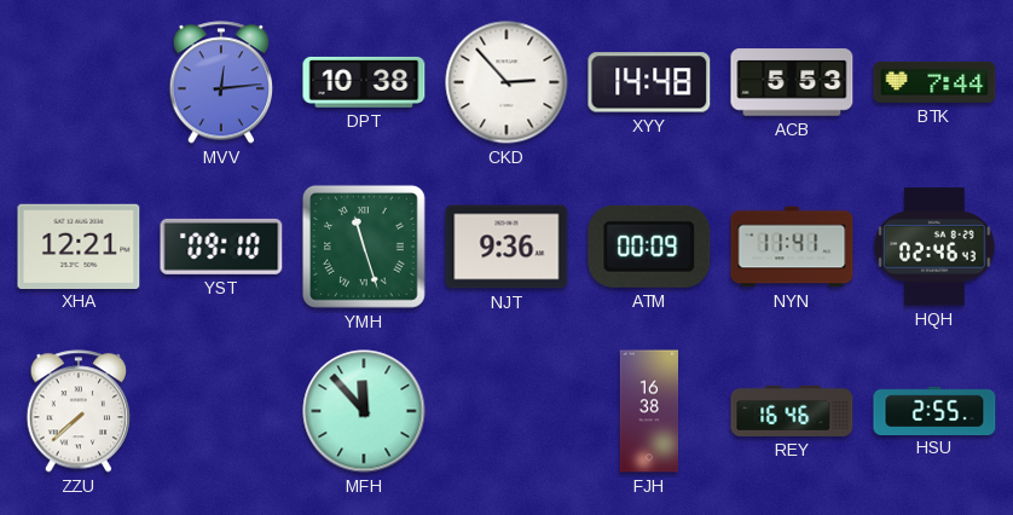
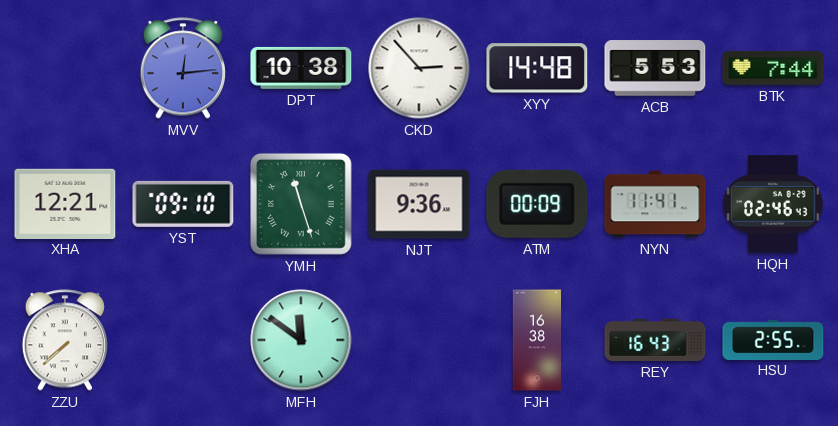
MFH: 11:53 -> 11:51
REY: 16:46 -> 16:43
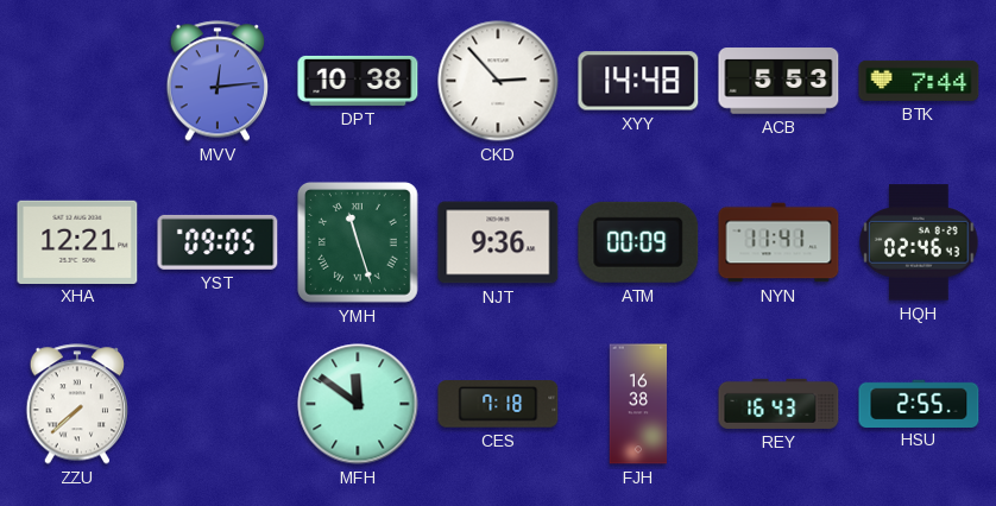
YST: 09:10 -> 09:05
CES: none -> 7:18
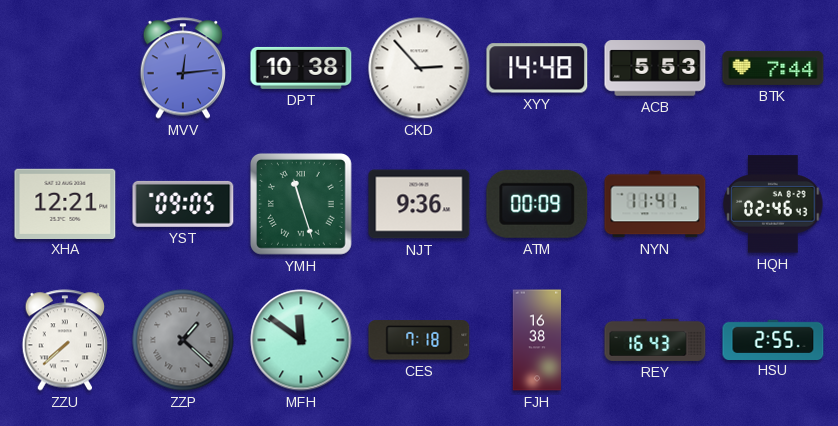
ZZP: none -> 1:22
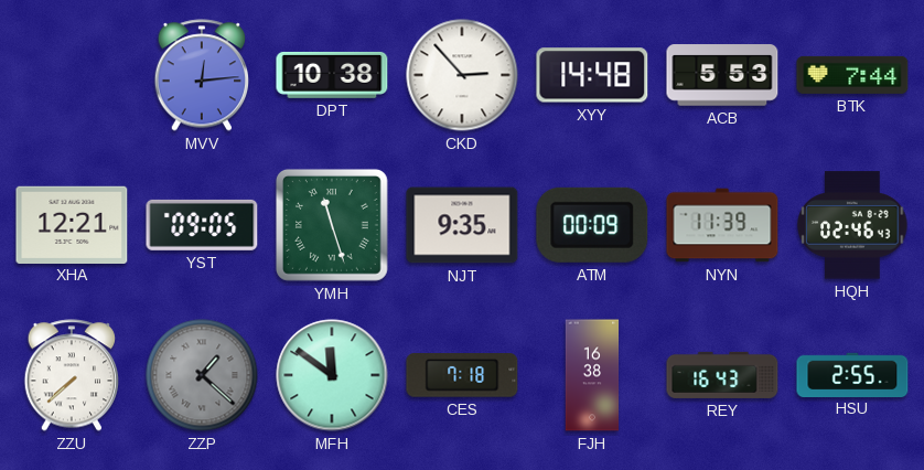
NJT: 9:36 -> 9:35
NYN: 11:41 -> 11:39
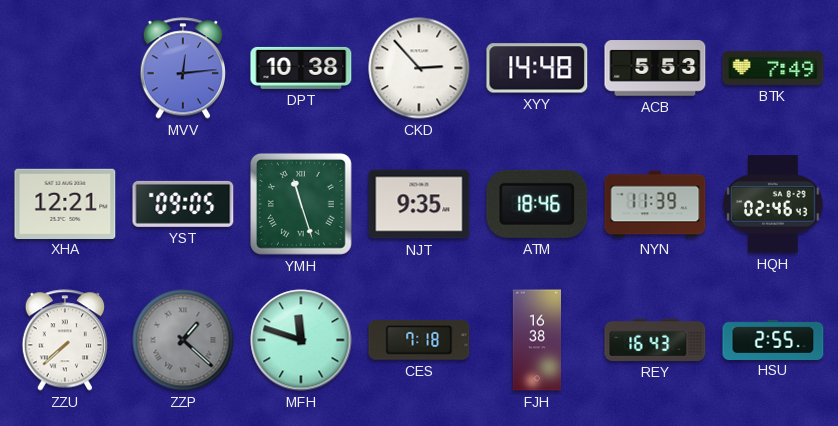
BTK: 7:44 -> 7:49
ATM: 00:09 -> 18:46
MFH: 11:51 -> 11:48
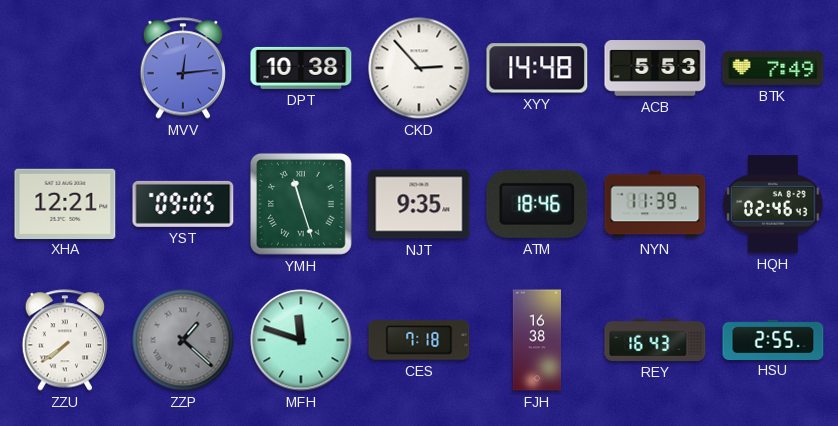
ZZU: 7:38 -> 7:39
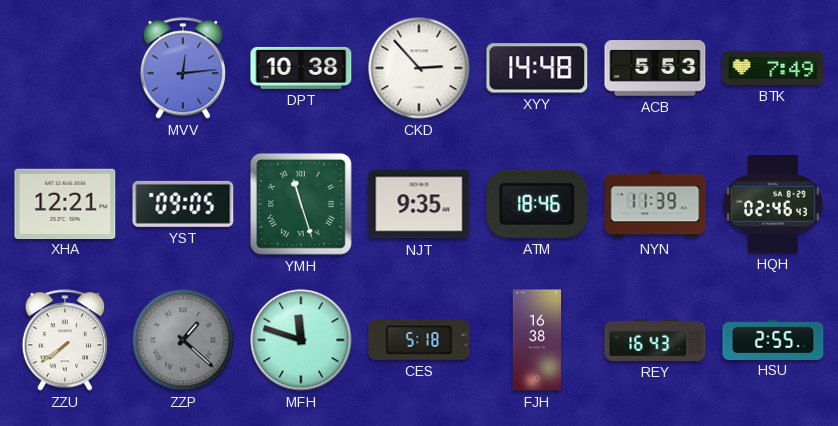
CES: 7:18 -> 5:18
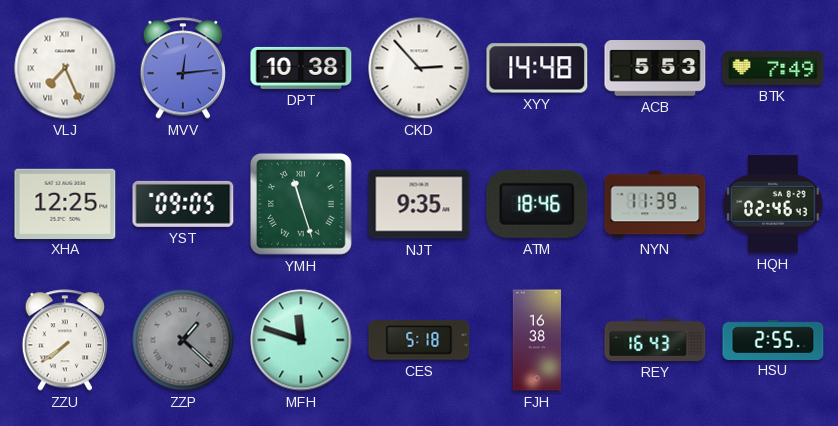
VLJ: none -> 7:26
XHA: 12:21 -> 12:25
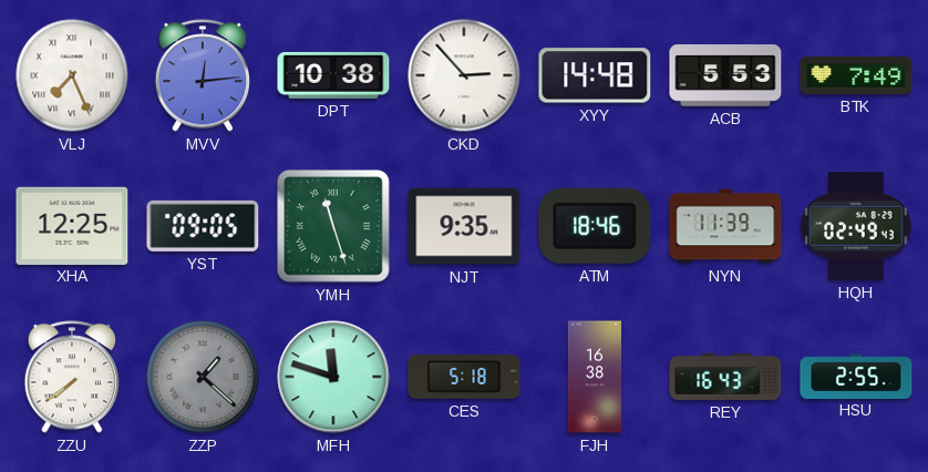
HQH: 02:46 -> 02:49
